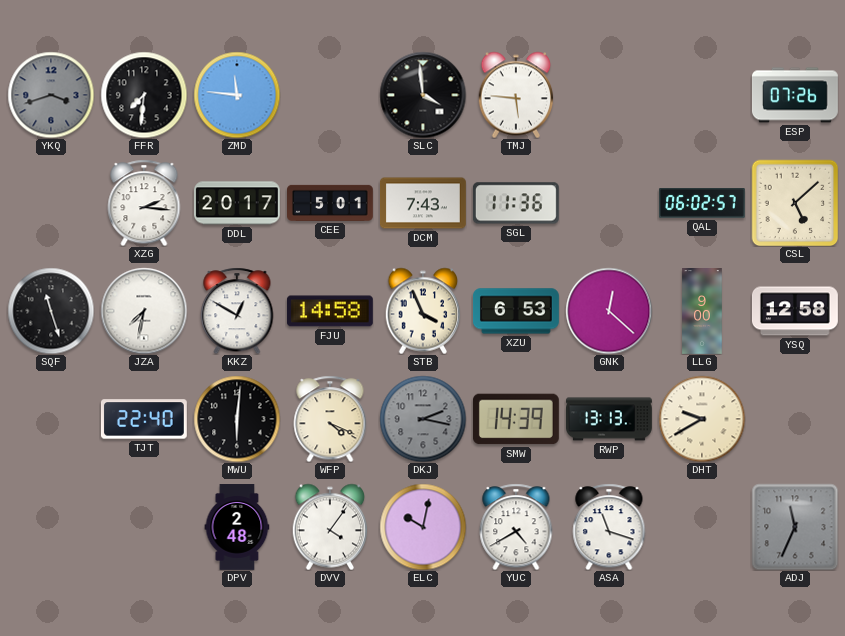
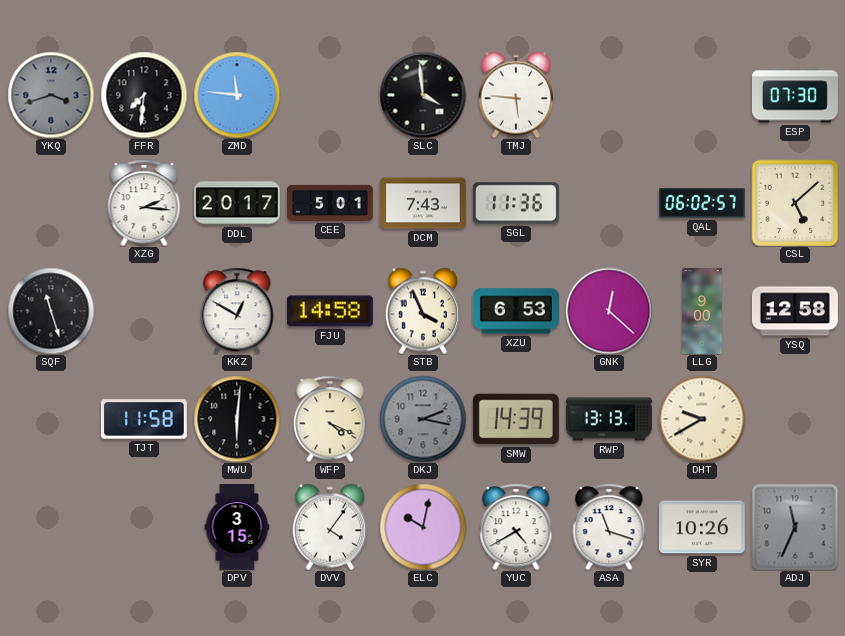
ESP: 07:26 -> 07:30
JZA: 7:32 -> none
TJT: 22:40 -> 11:58
DPV: 2:48 -> 3:15
SYR: none -> 10:26
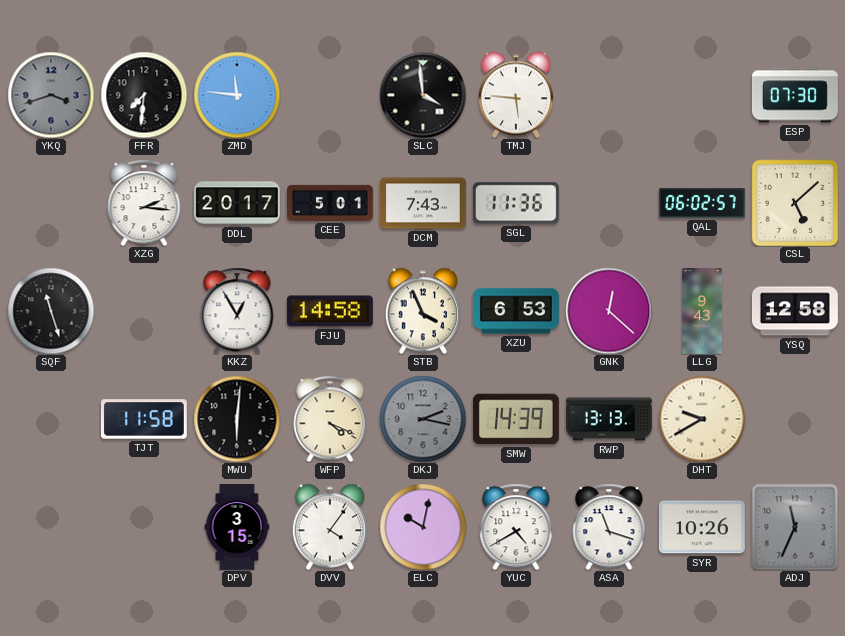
KKZ: 12:50 -> 12:55
LLG: 9:00 -> 9:43
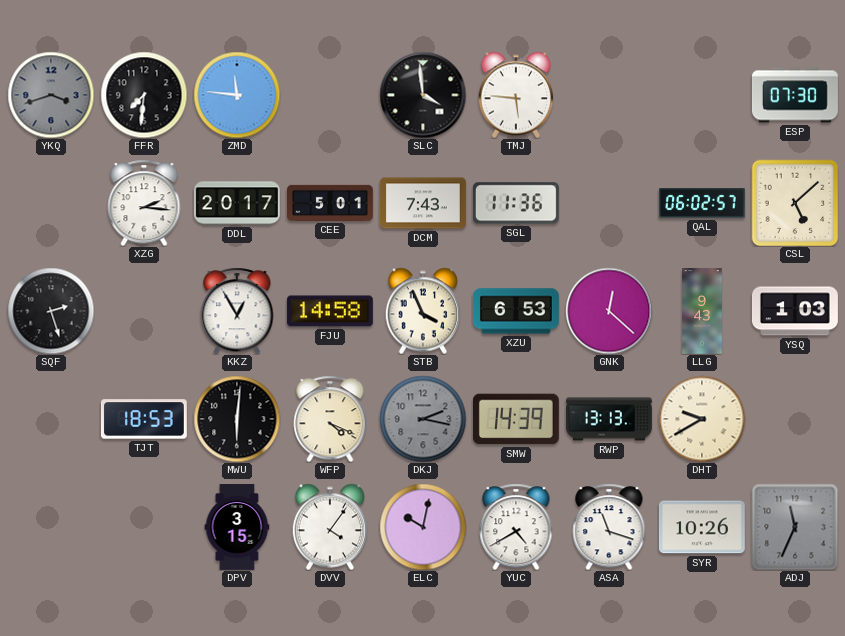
SQF: 11:27 -> 2:27
YSQ: 12:58 -> 1:03
TJT: 11:58 -> 18:53
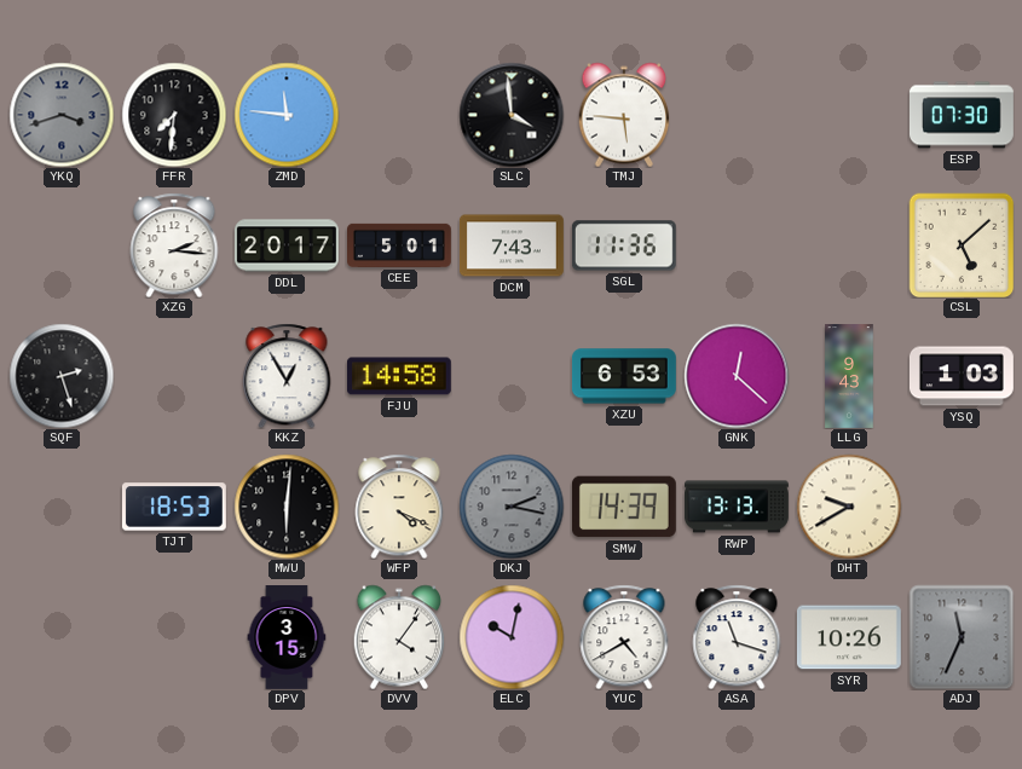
QAL: 06:02 -> none
STB: 3:56 -> none
